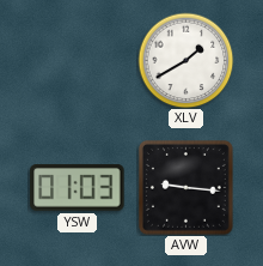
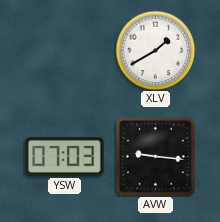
YSW: 01:03 -> 07:03
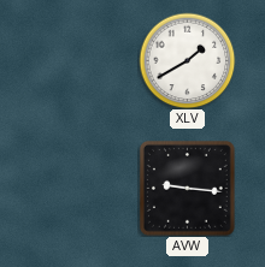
YSW: 07:03 -> none
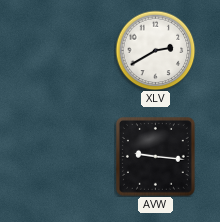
XLV: 1:40 -> 2:40
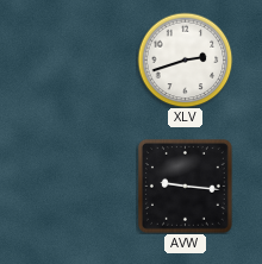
XLV: 2:40 -> 2:42
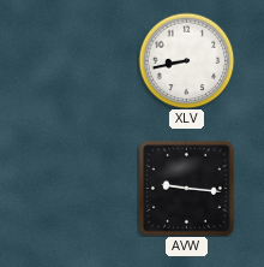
XLV: 2:42 -> 8:43
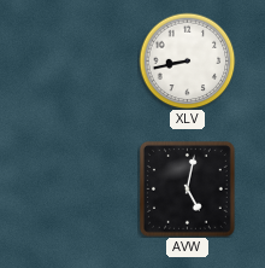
AVW: 9:16 -> 5:02
